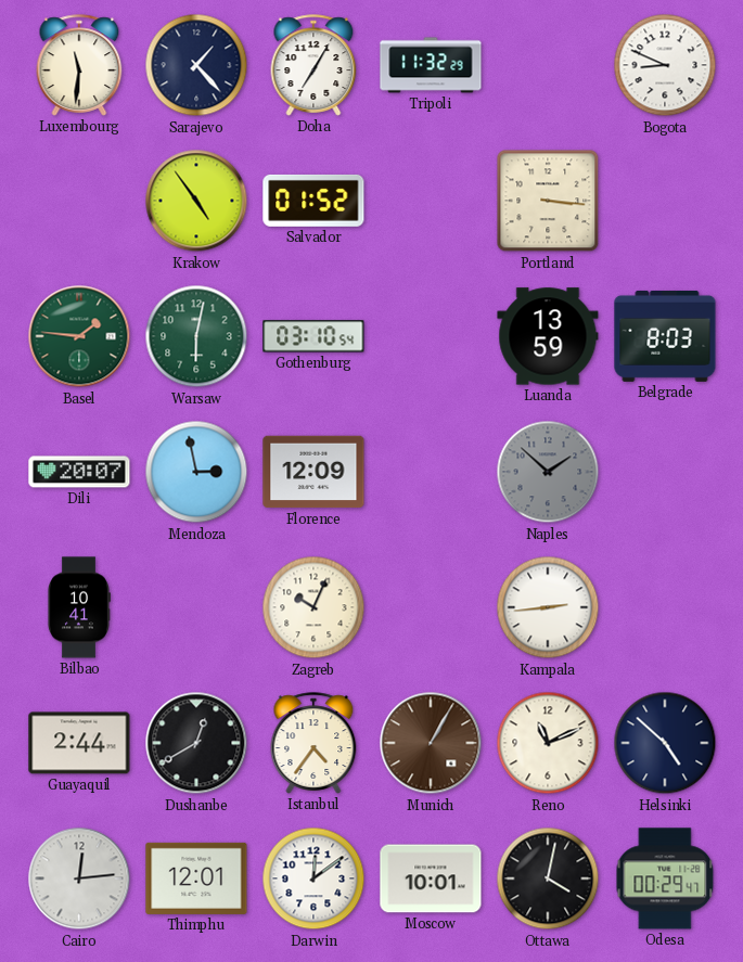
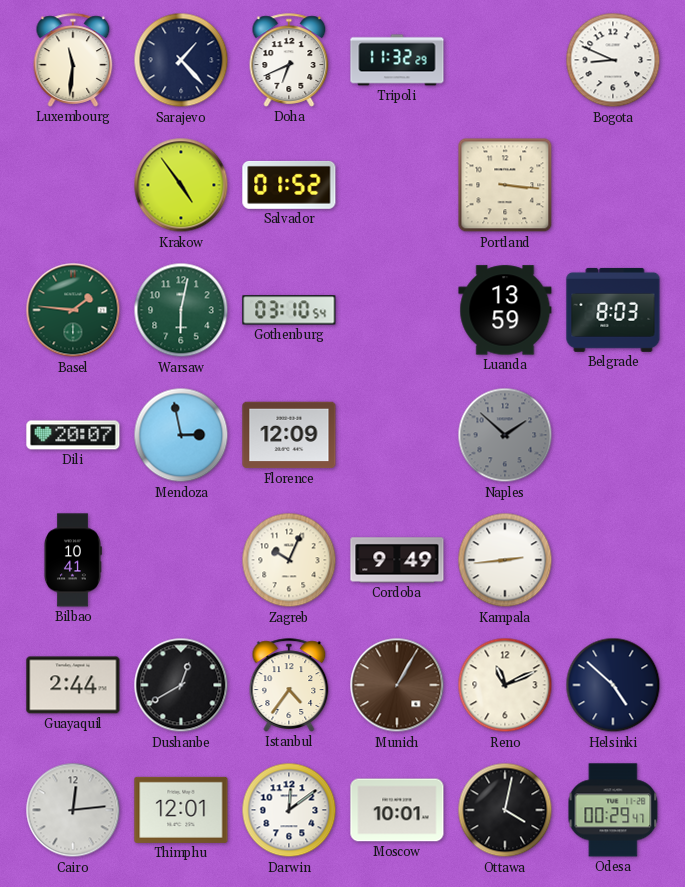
Doha: 7:05 -> 6:41
Cordoba: none -> 9:49
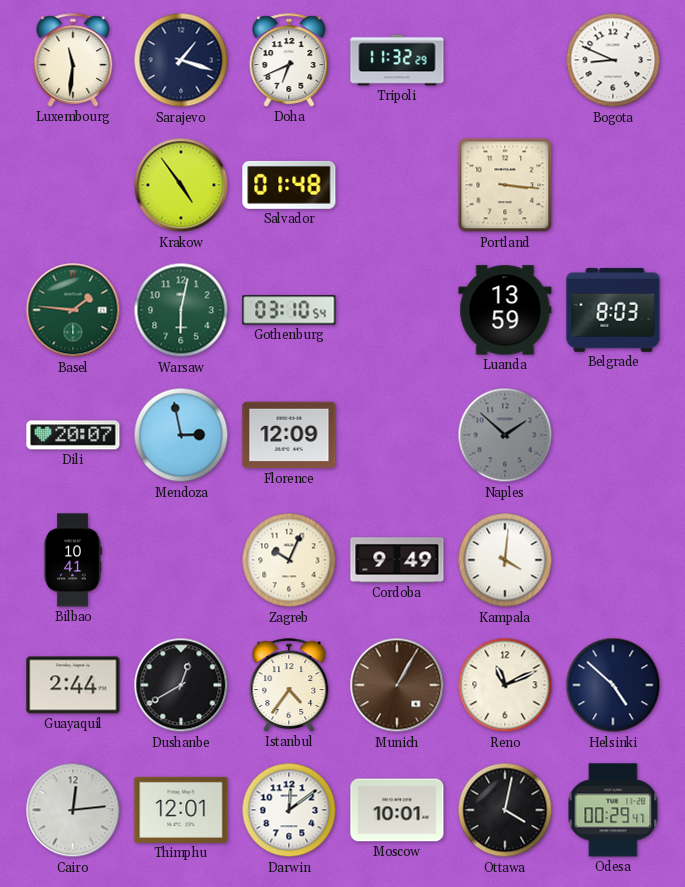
Sarajevo: 1:23 -> 1:18
Salvador: 01:52 -> 01:48
Kampala: 2:44 -> 4:01
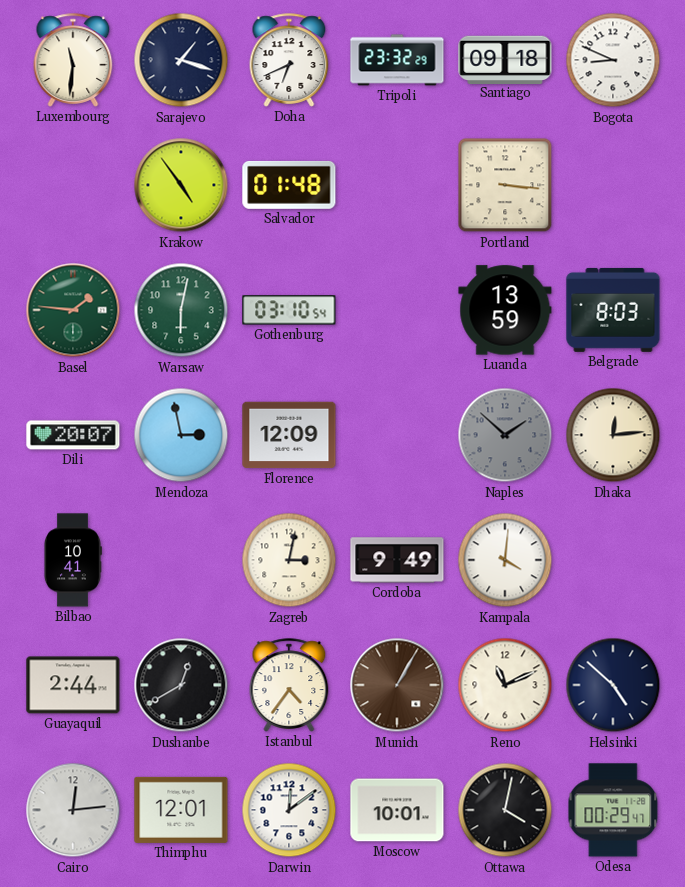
Tripoli: 11:32 -> 23:32
Santiago: none -> 09:18
Dhaka: none -> 12:14
Zagreb: 10:04 -> 3:02
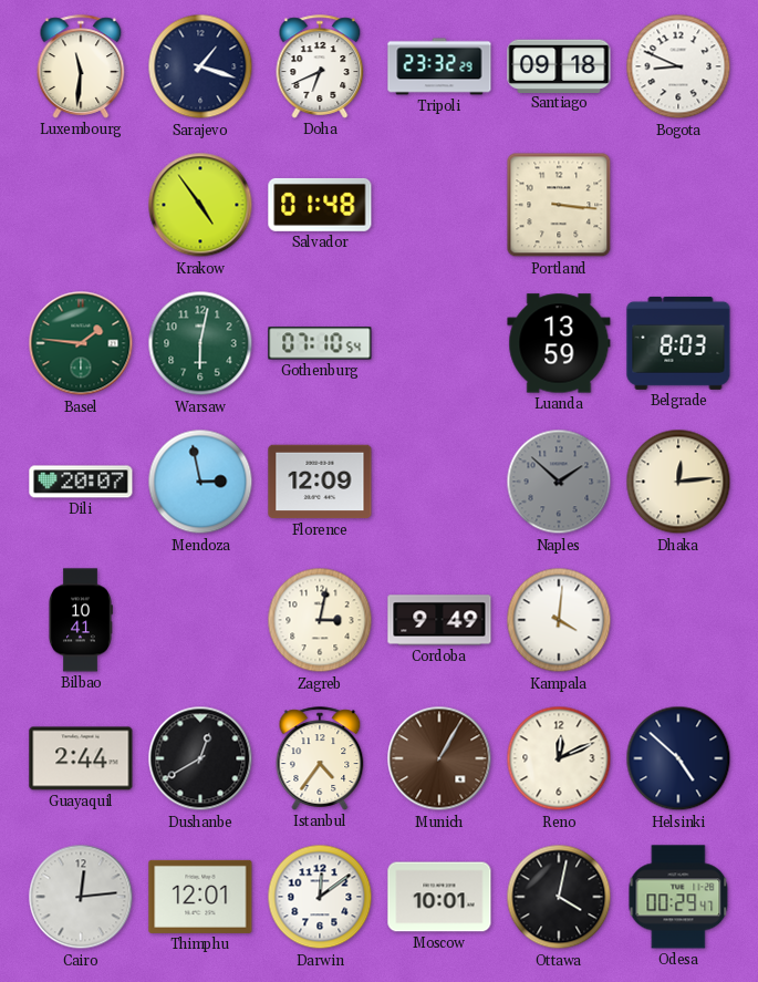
Gothenburg: 03:10 -> 07:10
Reno: 11:11 -> 12:11
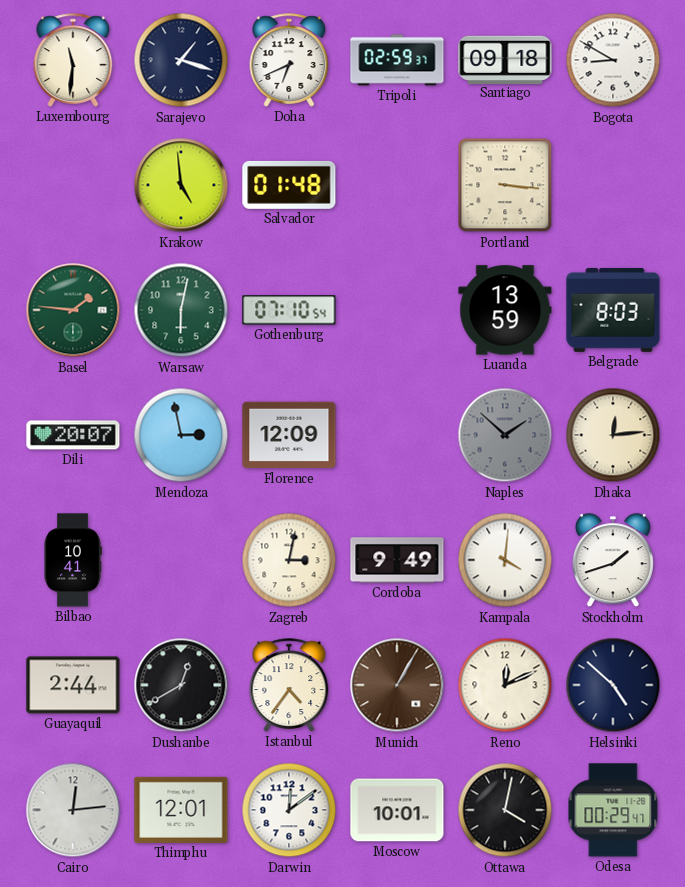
Tripoli: 23:32 -> 02:59
Bogota: 8:49 -> 8:50
Krakow: 4:54 -> 4:59
Stockholm: none -> 1:42
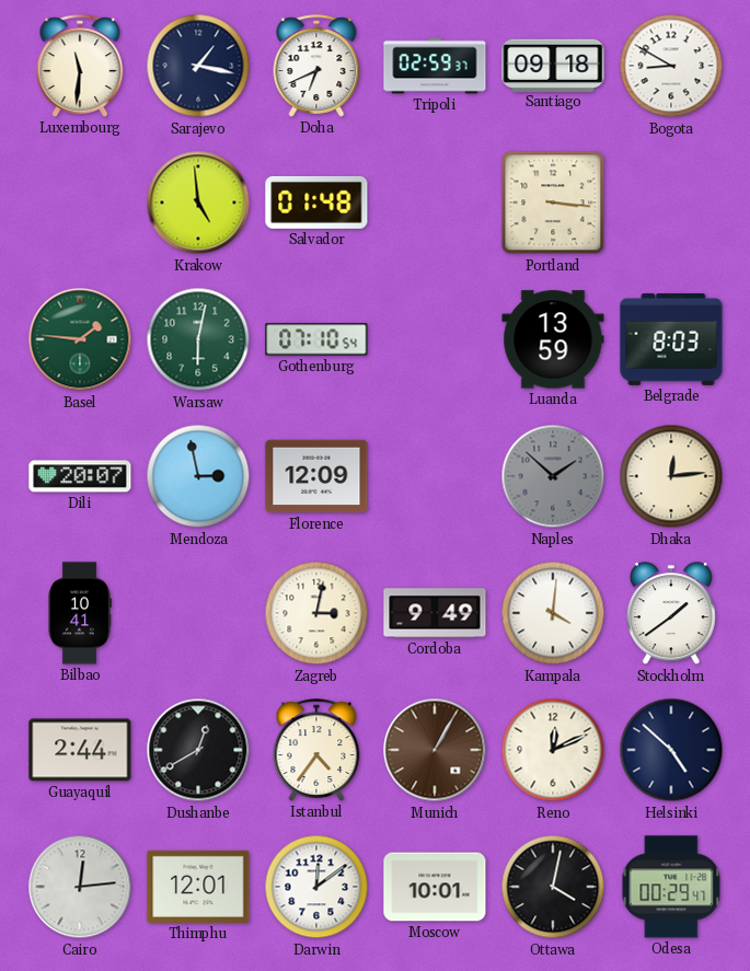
Sarajevo: 1:18 -> 1:17
Stockholm: 1:42 -> 1:39
